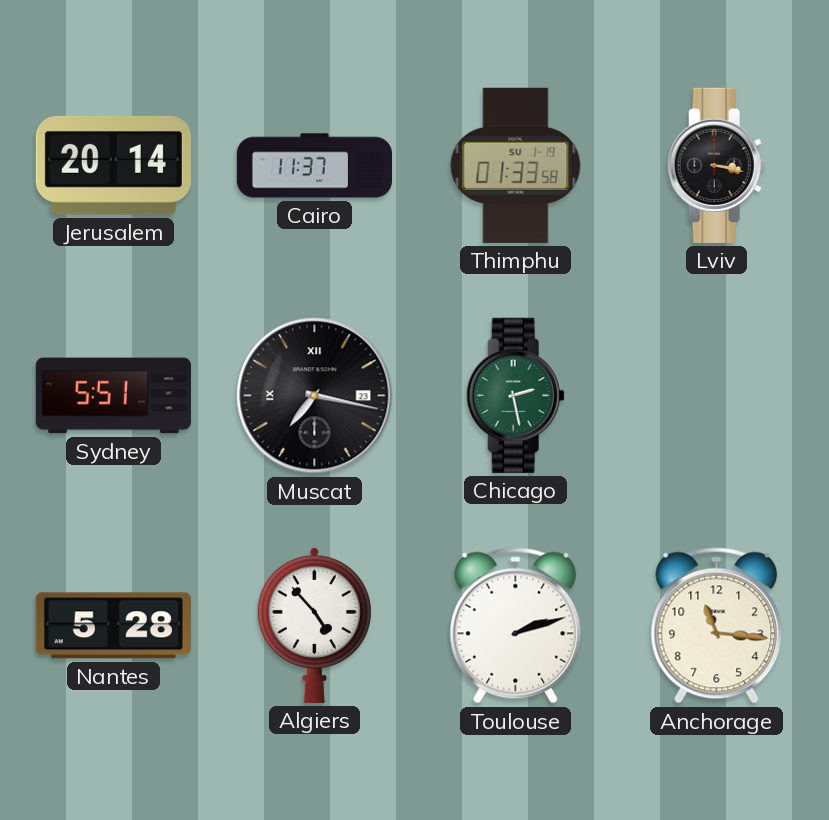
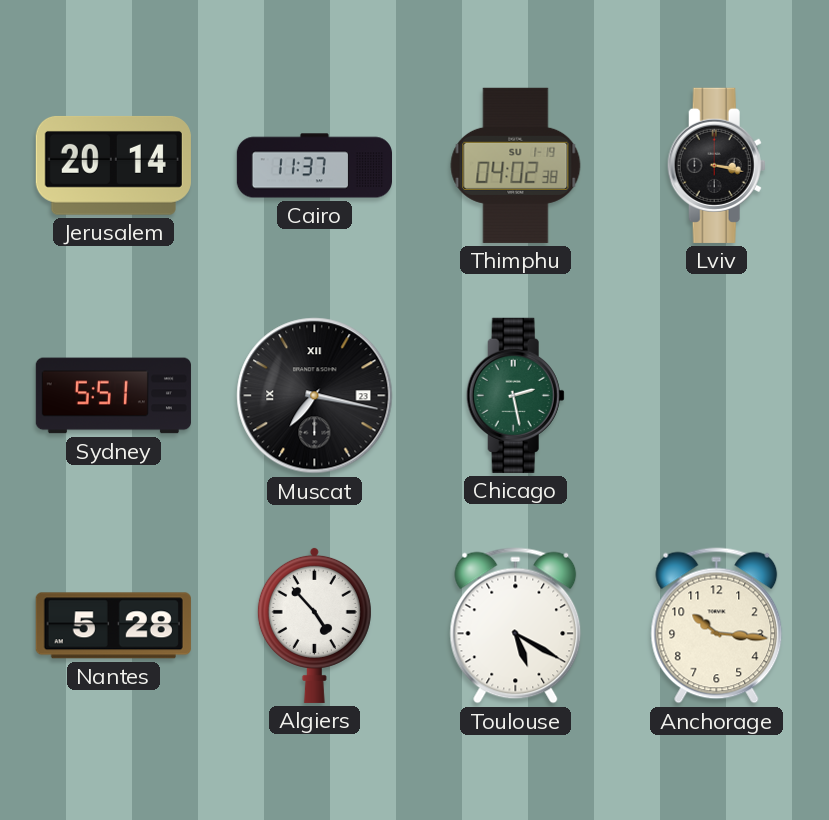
Thimphu: 01:33 -> 04:02
Toulouse: 2:12 -> 5:20
Anchorage: 11:16 -> 10:16
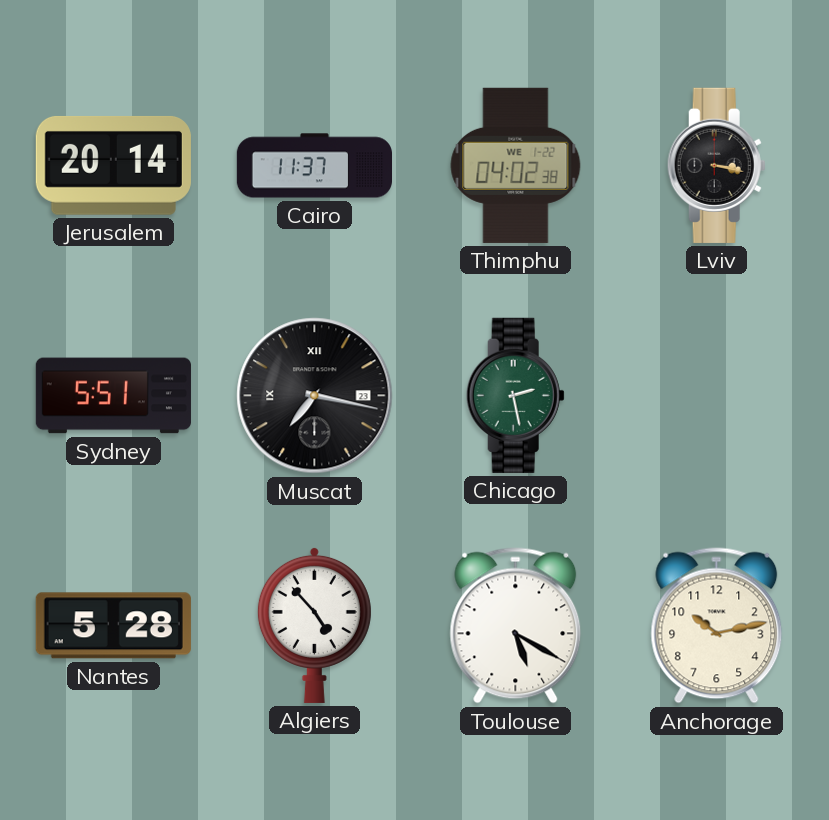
Thimphu date: SU 1-19 -> WE 1-22
Anchorage: 10:16 -> 10:13
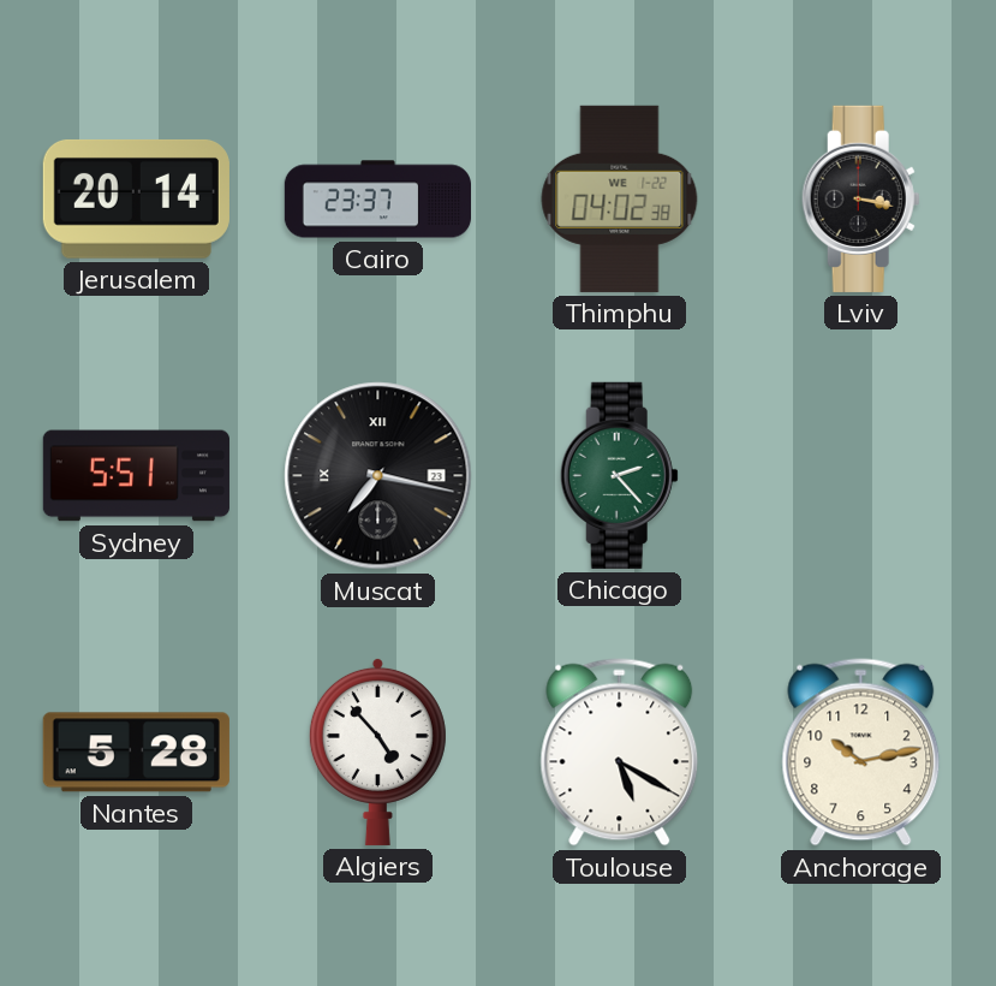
Cairo: 11:37 -> 23:37
Chicago: 2:28 -> 2:23
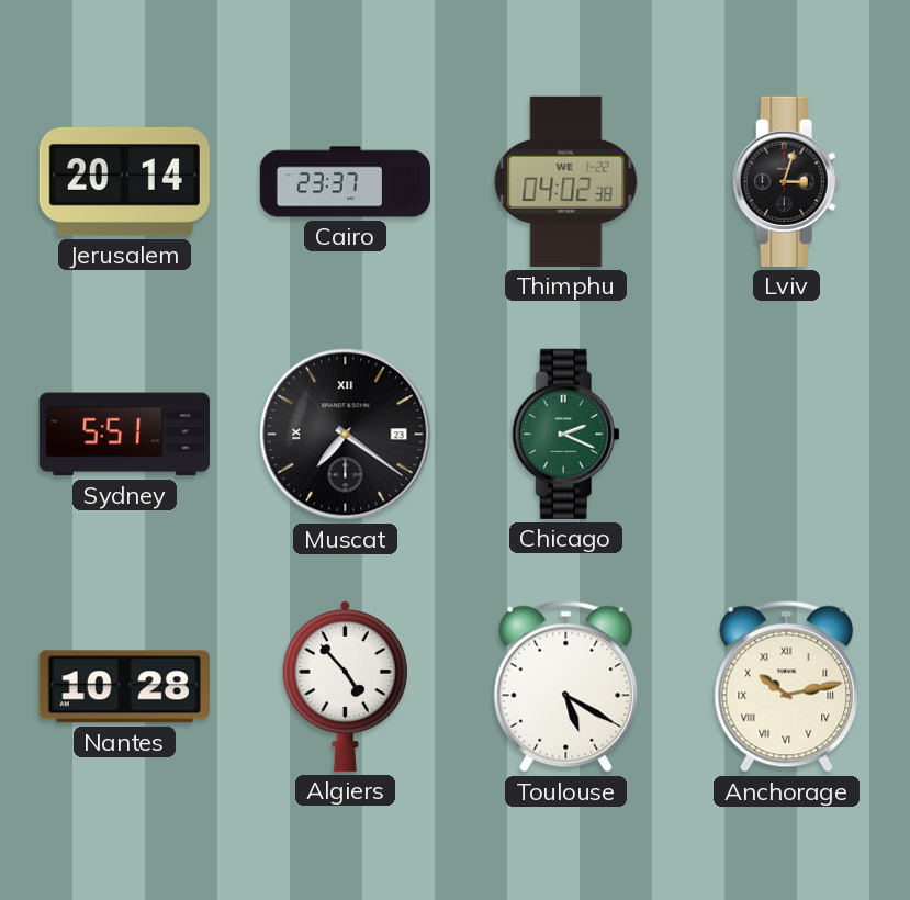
Lviv: 3:17 -> 3:03
Muscat: 7:17 -> 7:21
Chicago: 2:23 -> 2:19
Nantes: 5:28 -> 10:28
Anchorage numerals: Arabic -> Roman
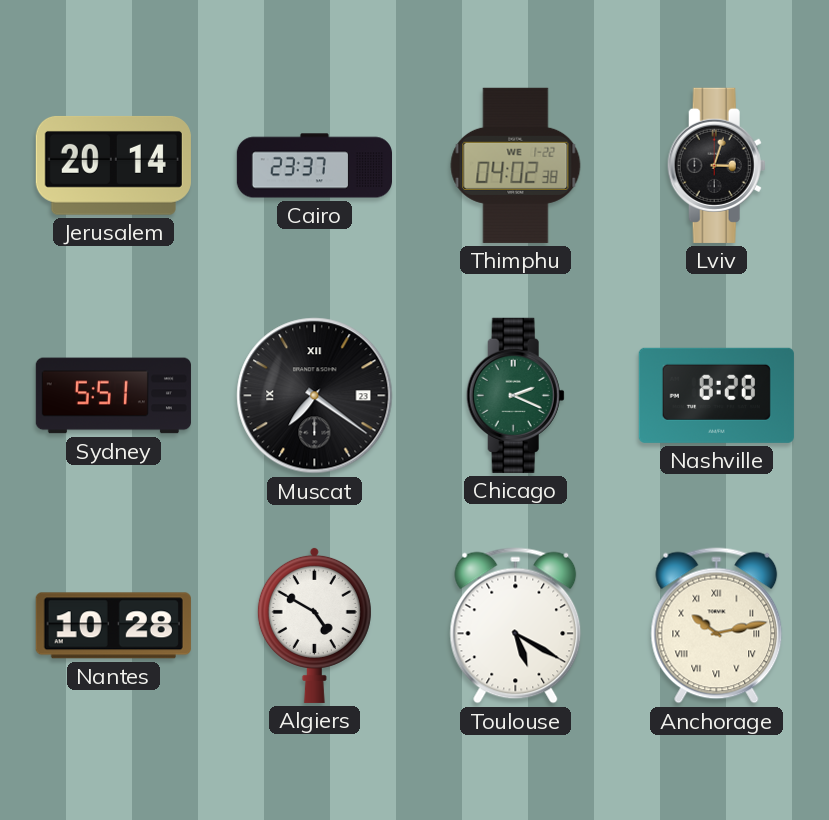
Nashville: none -> 8:28
Algiers: 4:53 -> 4:50
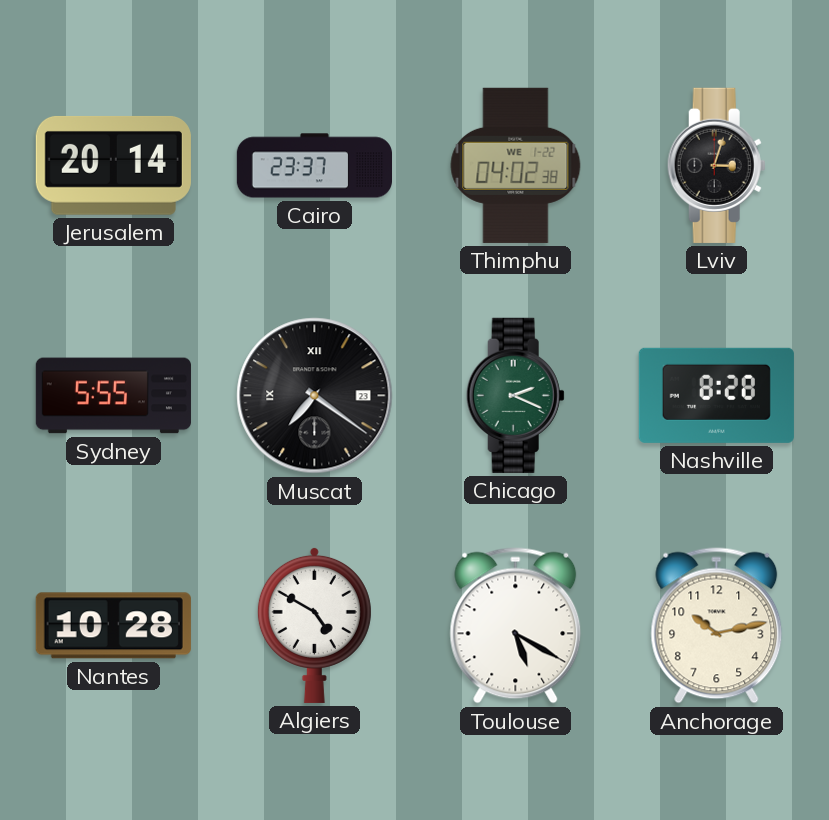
Sydney: 5:51 -> 5:55
Anchorage numerals: Roman -> Arabic
